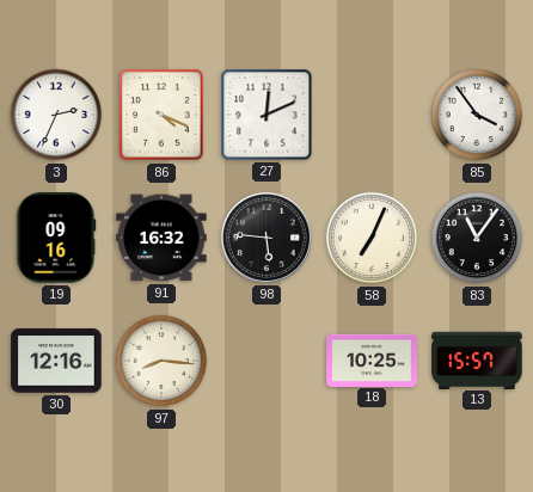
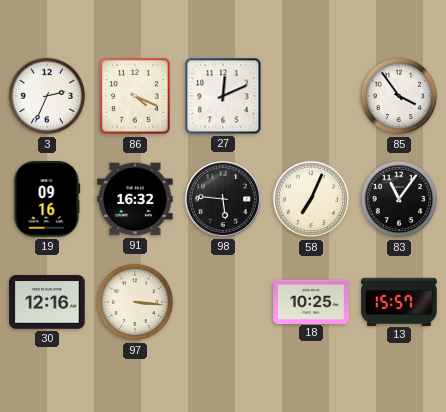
97: 8:16 -> 3:16
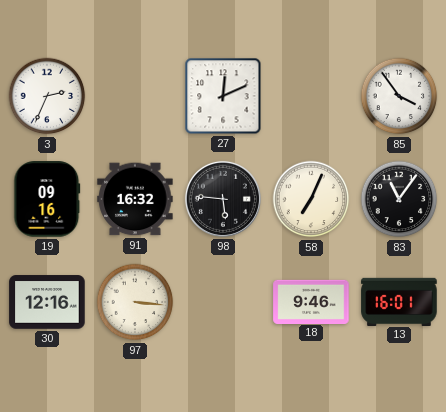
86: 4:19 -> none
18: 10:25 -> 9:46
13: 15:57 -> 16:01
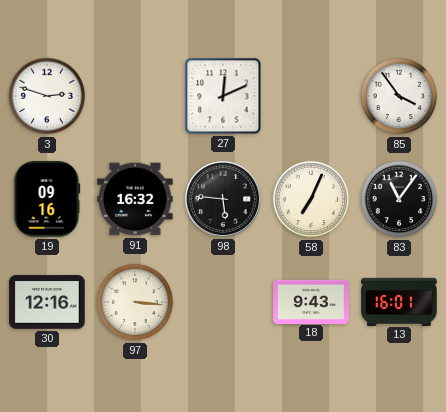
3: 2:34 -> 2:48
18: 9:46 -> 9:43
